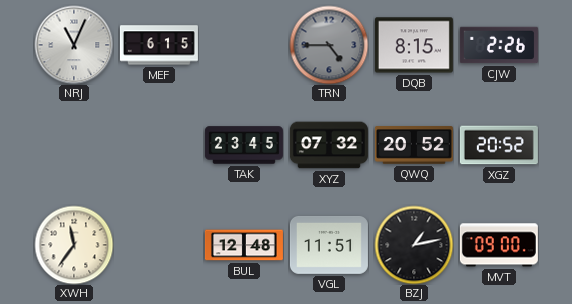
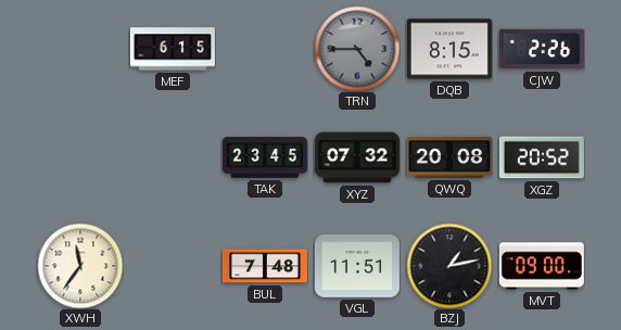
NRJ: 11:04 -> none
QWQ: 20:52 -> 20:08
BUL: 12:48 -> 7:48
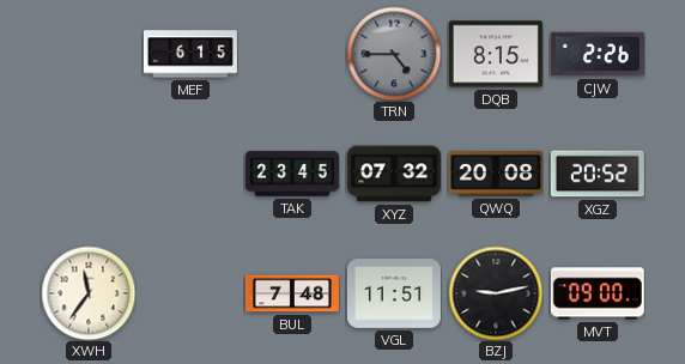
BZJ: 1:13 -> 9:13
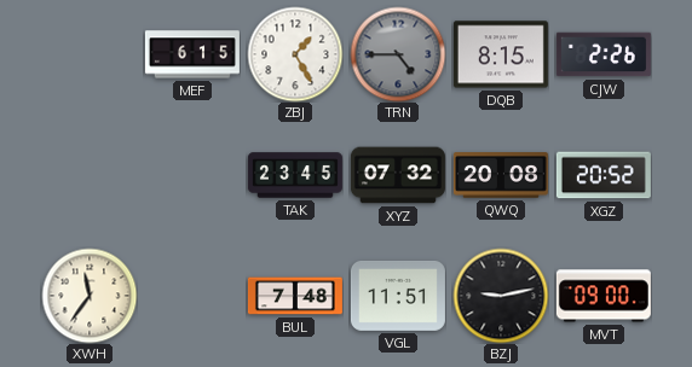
ZBJ: none -> 1:25
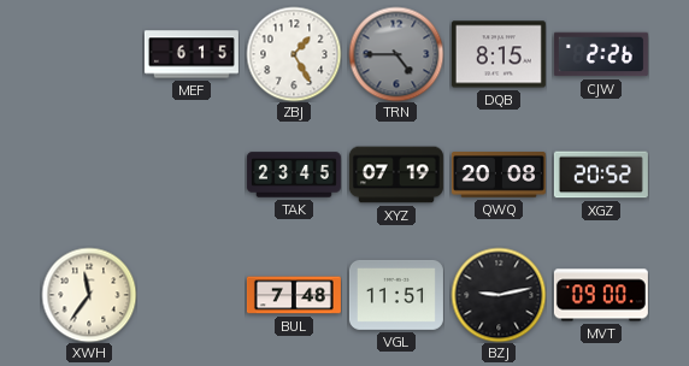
XYZ: 07:32 -> 07:19
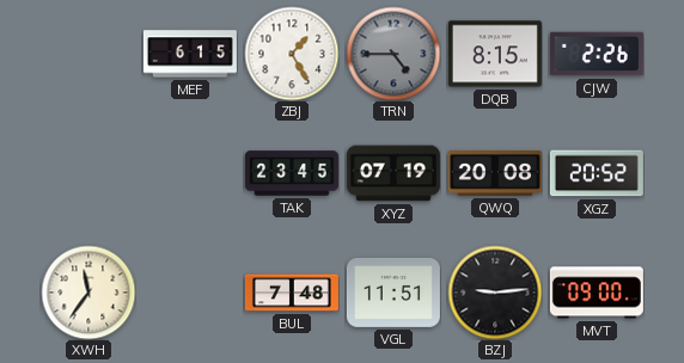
BZJ: 9:13 -> 9:14
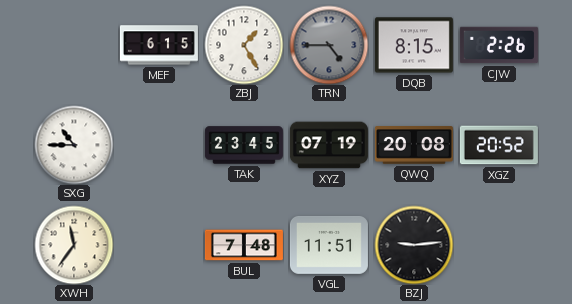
SXG: none -> 10:45
MVT: 09:00 -> none
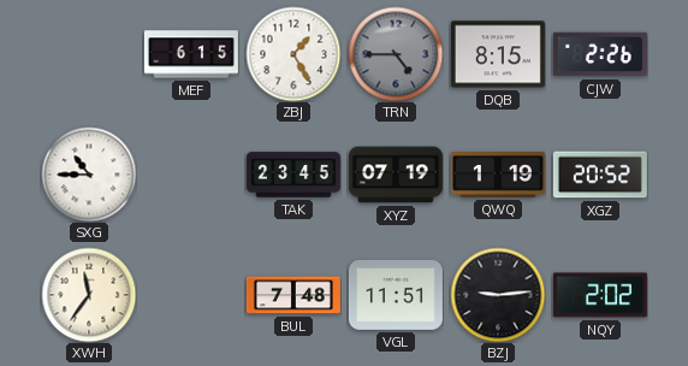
QWQ: 20:08 -> 1:19
NQY: none -> 2:02
